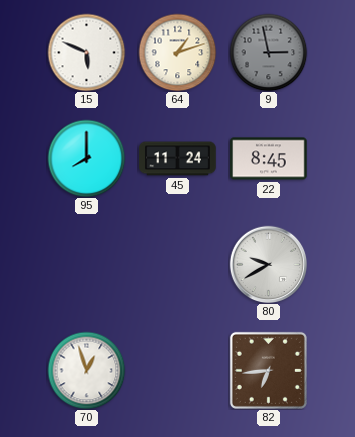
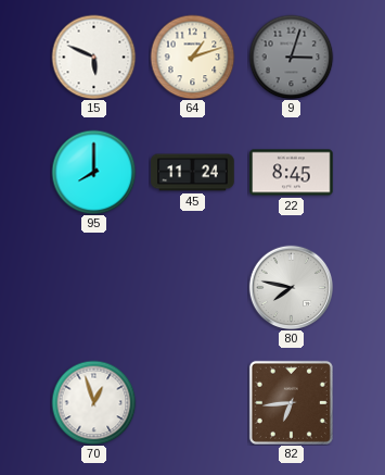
9: 2:58 -> 3:03
80: 9:40 -> 7:47
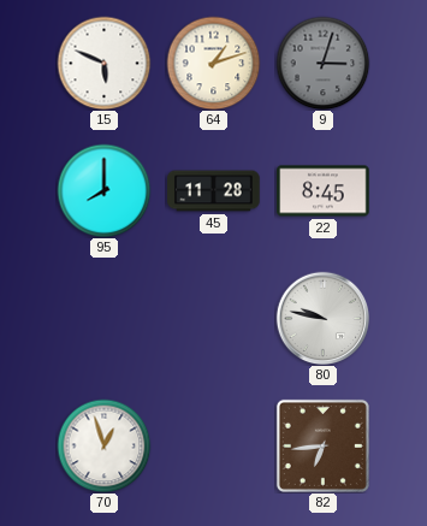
45: 11:24 -> 11:28
80: 7:47 -> 9:47
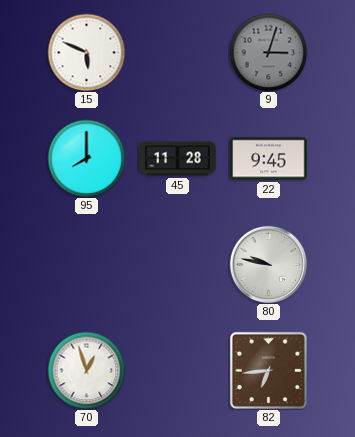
64: 1:12 -> none
22: 8:45 -> 9:45
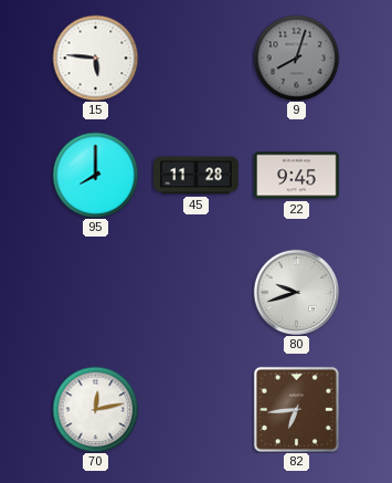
15: 5:49 -> 5:46
9: 3:03 -> 8:03
80: 9:47 -> 9:42
70: 12:57 -> 12:13
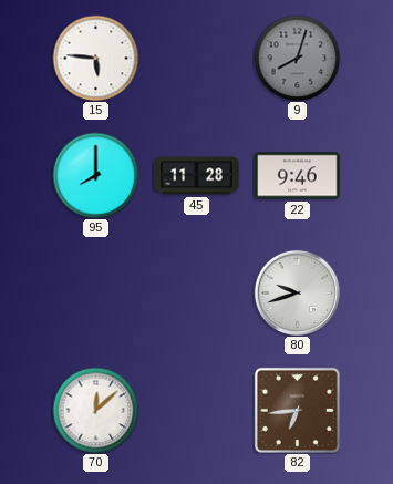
22: 9:45 -> 9:46
70: 12:13 -> 12:08
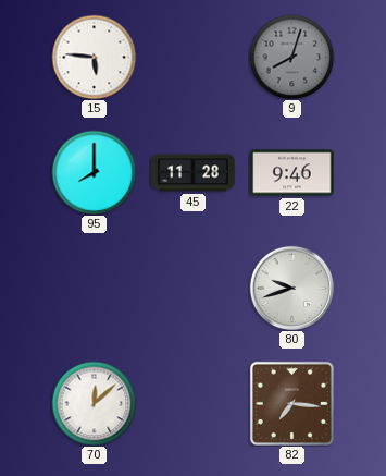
82: 6:44 -> 7:16
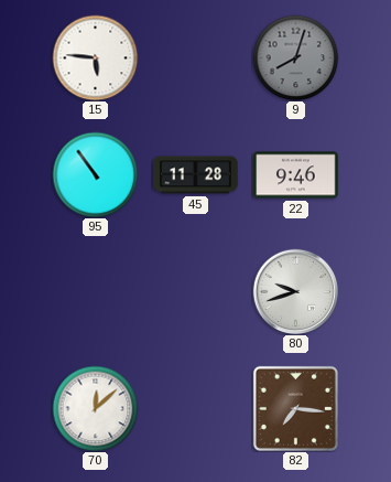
95: 8:00 -> 10:54
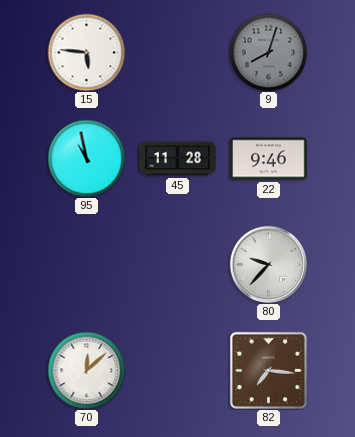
95: 10:54 -> 10:58
80: 9:42 -> 9:37
